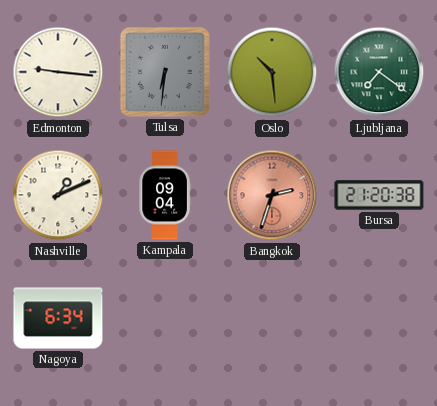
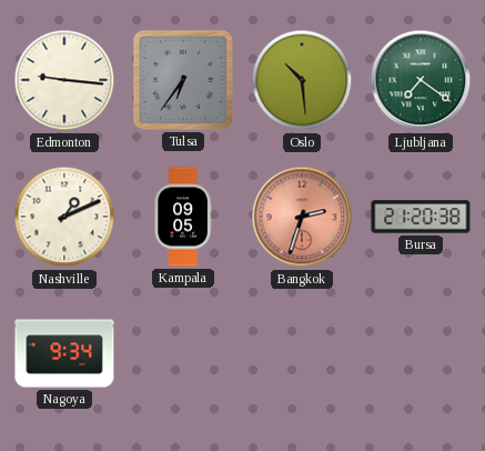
Tulsa: 6:31 -> 6:36
Kampala: 09:04 -> 09:05
Nagoya: 6:34 -> 9:34
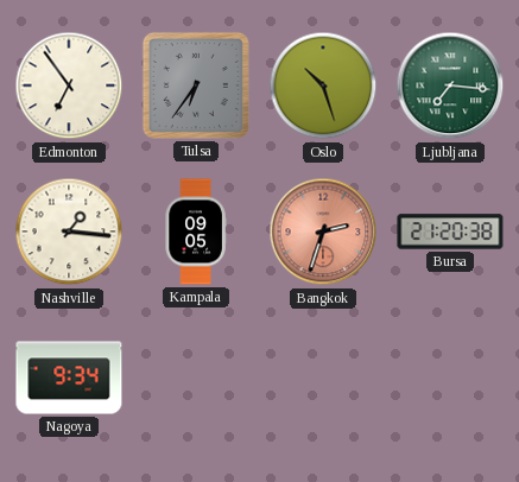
Edmonton: 9:16 -> 6:54
Oslo: 10:29 -> 10:27
Ljubljana: 7:21 -> 7:16
Nashville: 1:11 -> 1:16
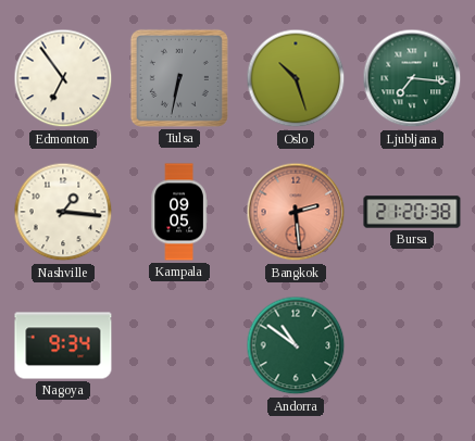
Tulsa: 6:36 -> 6:32
Bangkok: 2:33 -> 2:29
Andorra: none -> 10:51
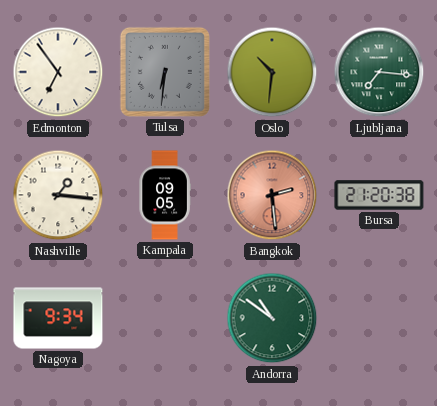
Tulsa: 6:32 -> 6:31
Oslo: 10:27 -> 10:31
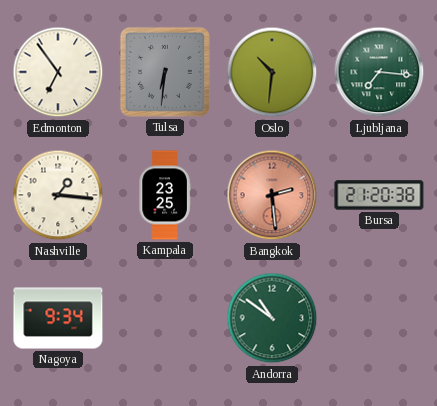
Kampala: 09:05 -> 23:25
